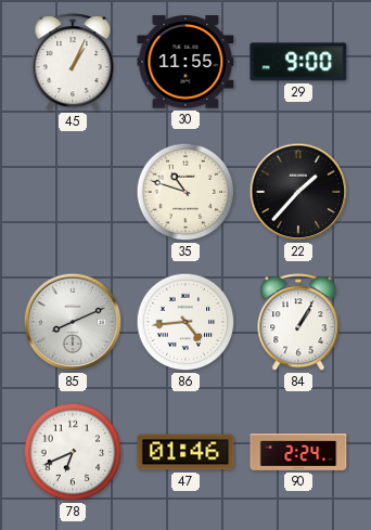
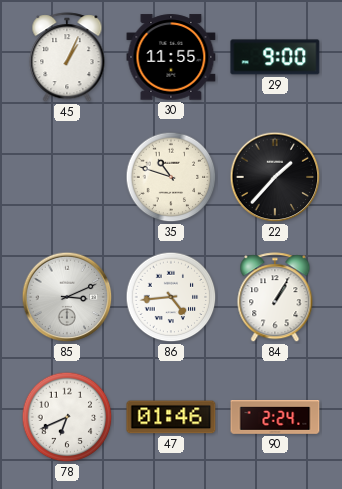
85: 8:11 -> 3:11
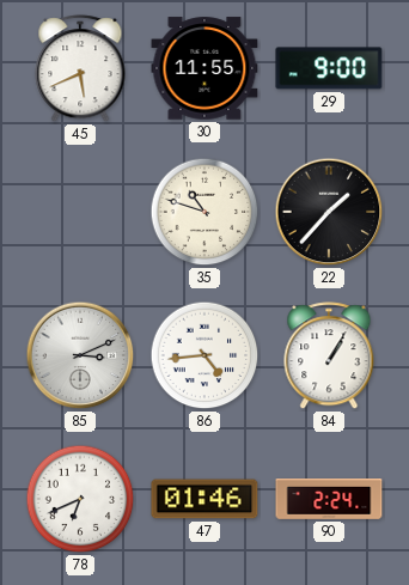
45: 1:04 -> 5:41
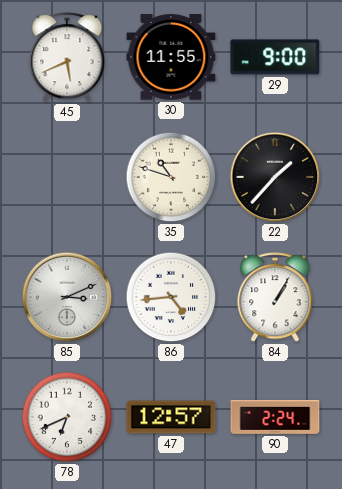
47: 01:46 -> 12:57
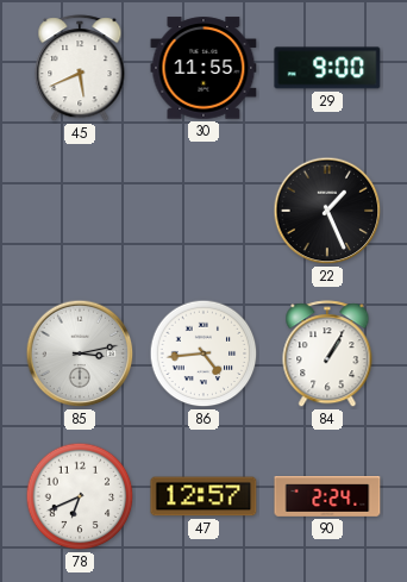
35: 10:48 -> none
22: 1:37 -> 1:26
85: 3:11 -> 3:13
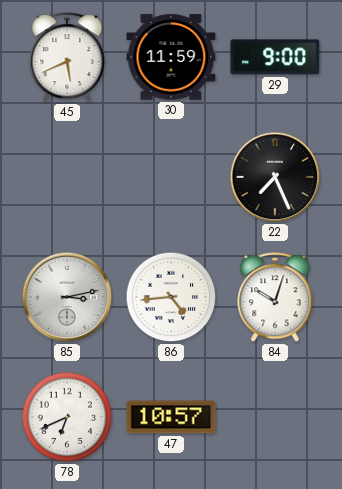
30: 11:55 -> 11:59
22: 1:26 -> 7:26
84: 1:05 -> 10:03
47: 12:57 -> 10:57
90: 2:24 -> none
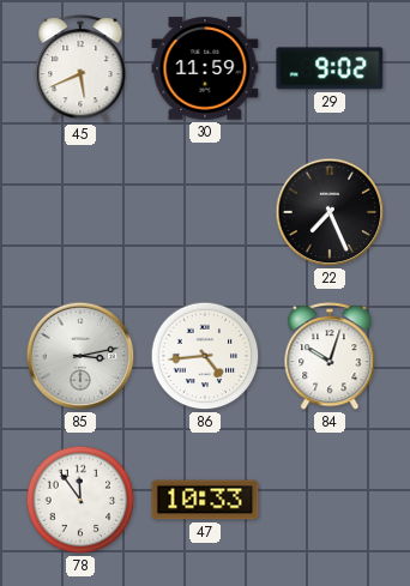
29: 9:00 -> 9:02
78: 6:41 -> 11:54
47: 10:57 -> 10:33
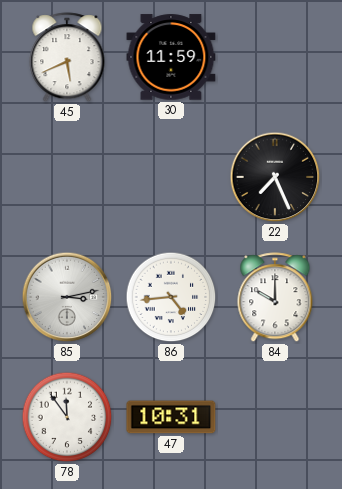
29: 9:02 -> none
84: 10:03 -> 10:00
47: 10:33 -> 10:31
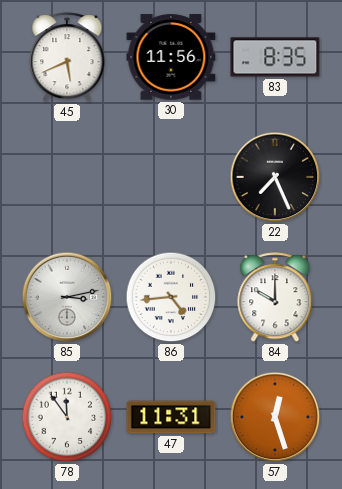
30: 11:59 -> 11:56
83: none -> 8:35
47: 10:31 -> 11:31
57: none -> 12:27
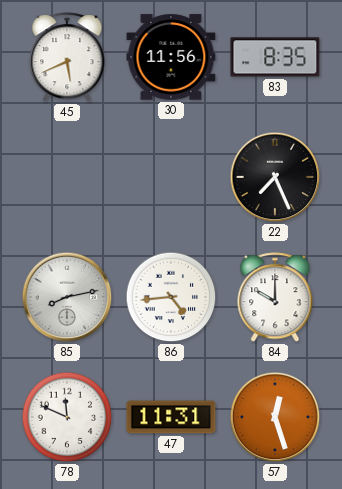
85: 3:13 -> 8:13
78: 11:54 -> 11:49
